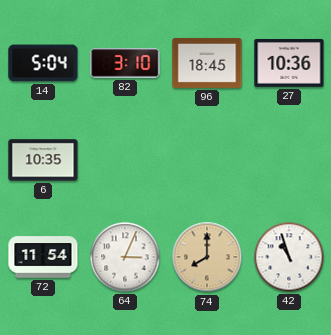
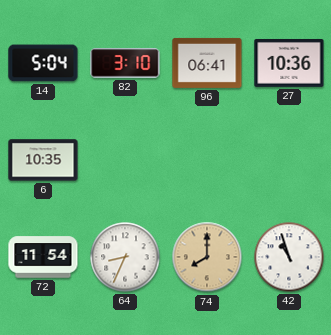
96: 18:45 -> 06:41
64: 3:04 -> 8:34
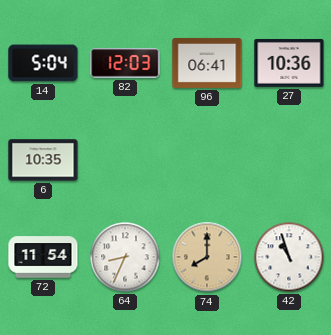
82: 3:10 -> 12:03
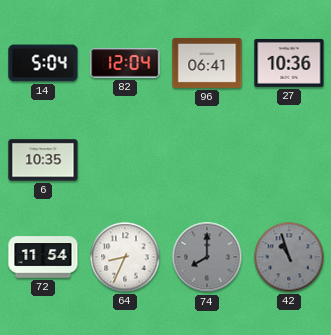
82: 12:03 -> 12:04
74 dial: champagne -> grey
42 dial: white -> grey
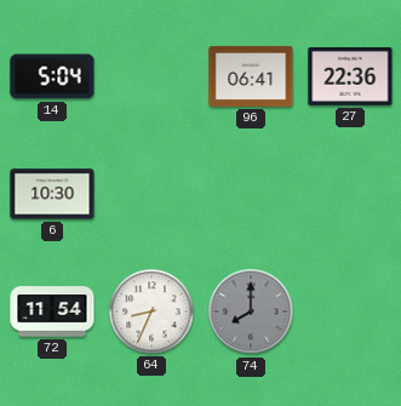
82: 12:04 -> none
27: 10:36 -> 22:36
6: 10:35 -> 10:30
42: 10:57 -> none
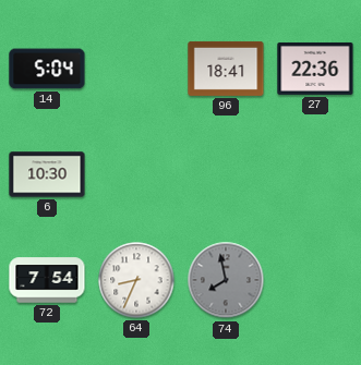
96: 06:41 -> 18:41
72: 11:54 -> 7:54
74: 8:00 -> 7:58
